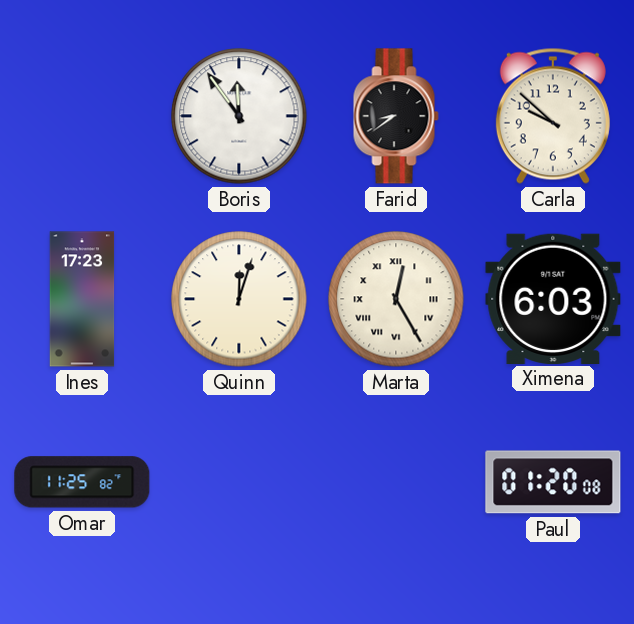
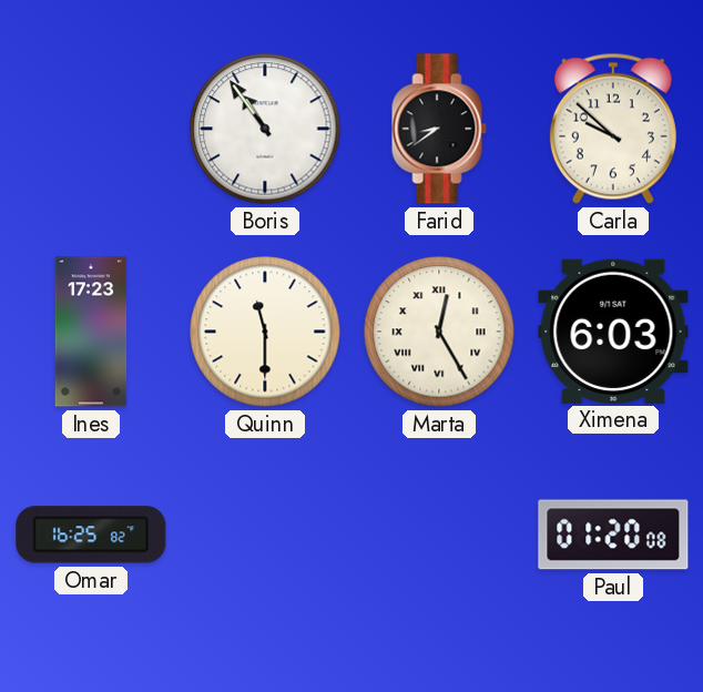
Boris: 11:54 -> 10:54
Quinn: 12:03 -> 11:30
Omar: 11:25 -> 16:25
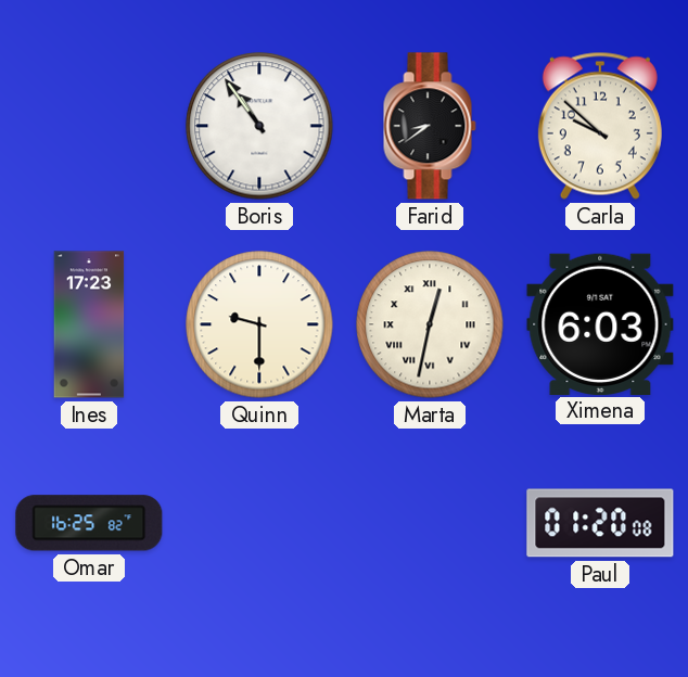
Quinn: 11:30 -> 9:30
Marta: 12:25 -> 12:32
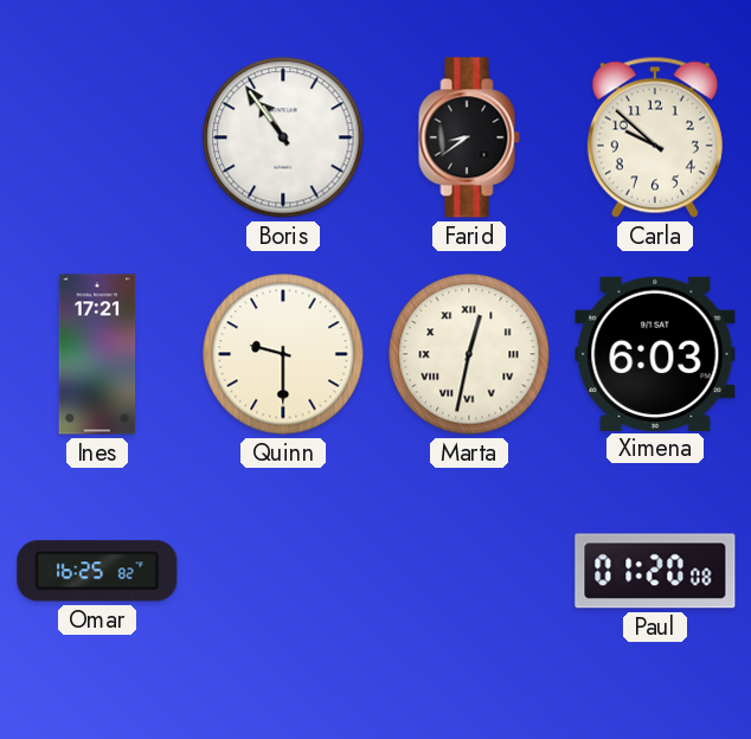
Ines: 17:23 -> 17:21
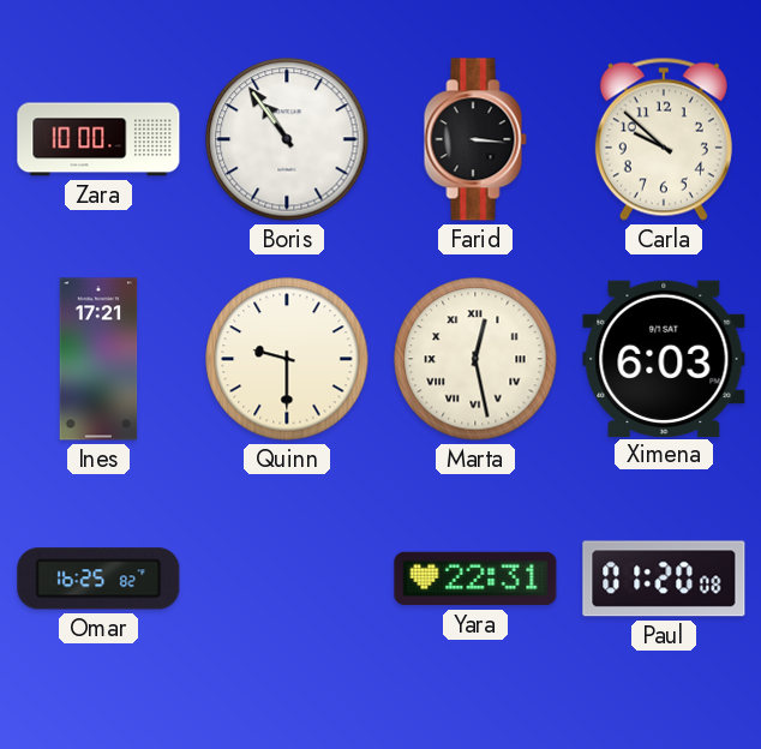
Zara: none -> 10:00
Farid: 8:39 -> 3:16
Marta: 12:32 -> 12:28
Yara: none -> 22:31
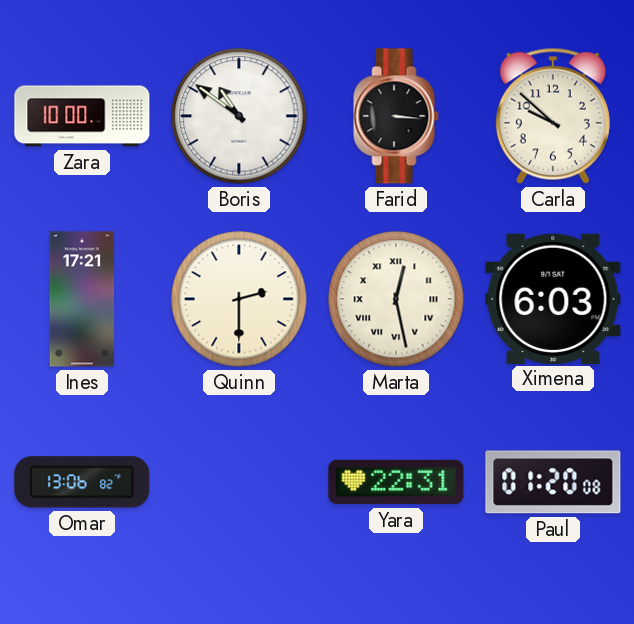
Boris: 10:54 -> 10:51
Quinn: 9:30 -> 2:30
Omar: 16:25 -> 13:06
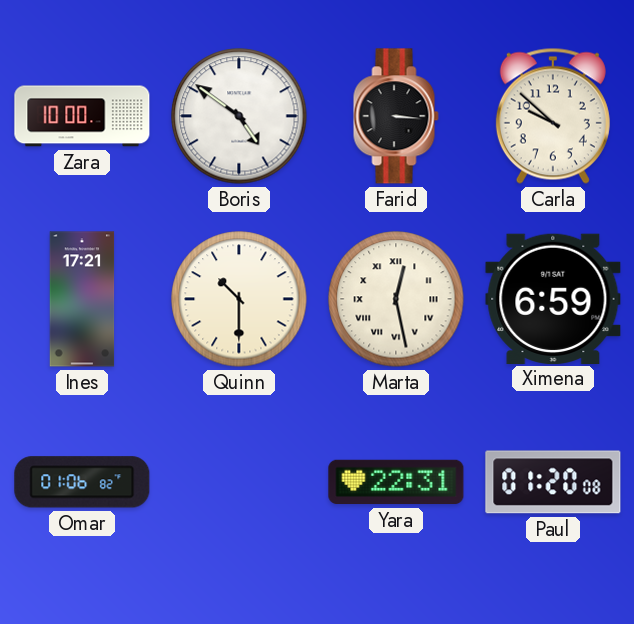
Boris: 10:51 -> 4:51
Quinn: 2:30 -> 10:30
Ximena: 6:03 -> 6:59
Omar: 13:06 -> 01:06
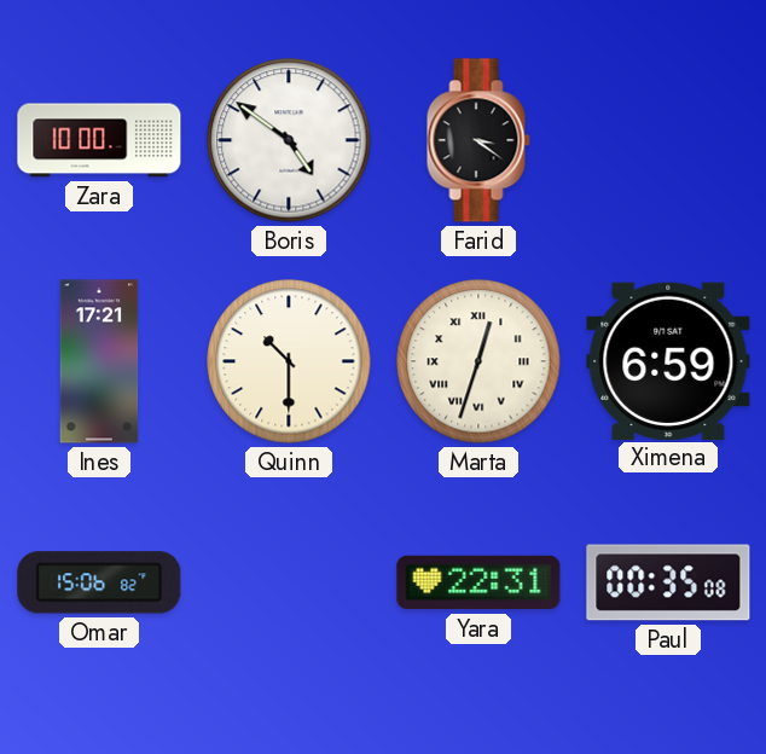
Farid: 3:16 -> 3:21
Carla: 9:52 -> none
Marta: 12:28 -> 12:33
Omar: 01:06 -> 15:06
Paul: 01:20 -> 00:35
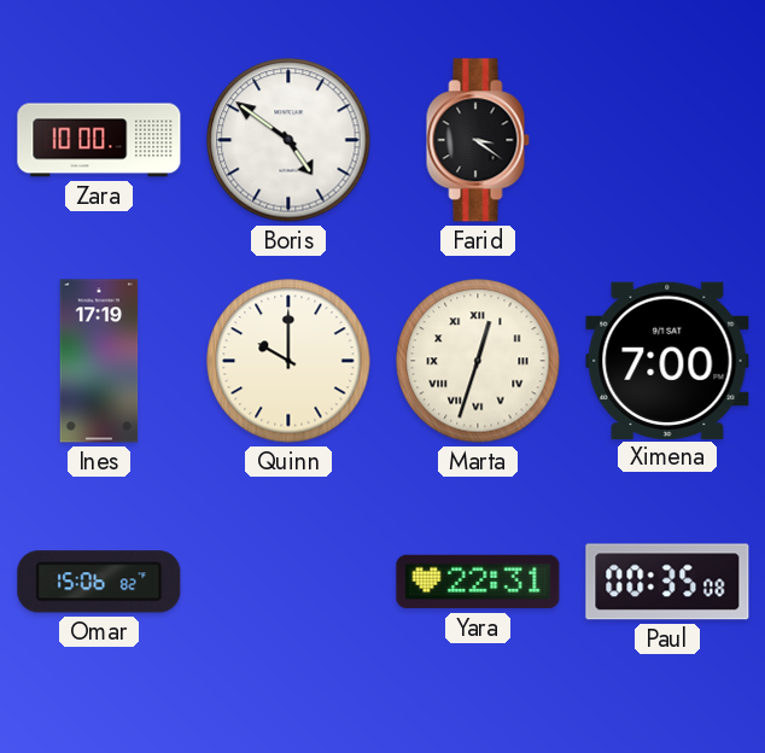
Ines: 17:21 -> 17:19
Quinn: 10:30 -> 10:00
Ximena: 6:59 -> 7:00
